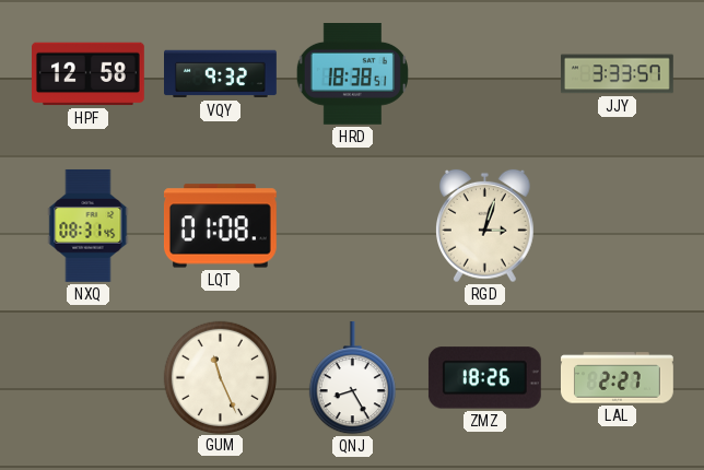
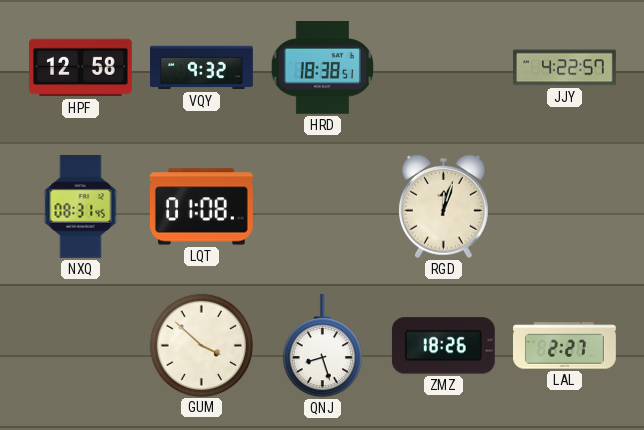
JJY: 3:33 -> 4:22
RGD: 3:03 -> 12:03
GUM: 11:26 -> 3:52
QNJ: 8:25 -> 8:27
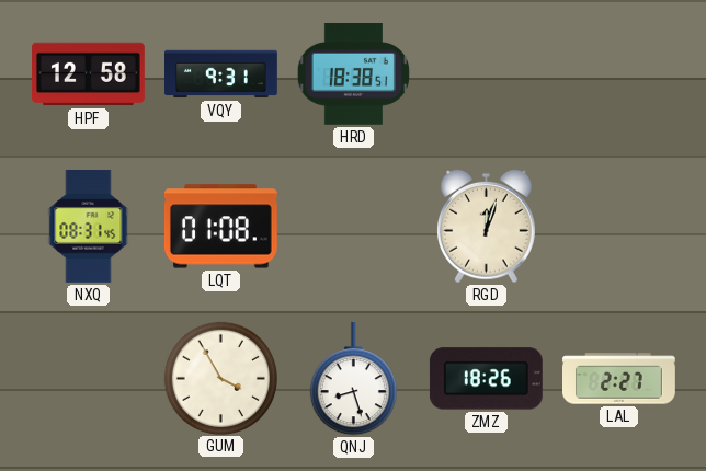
VQY: 9:32 -> 9:31
JJY: 4:22 -> none
GUM: 3:52 -> 3:55
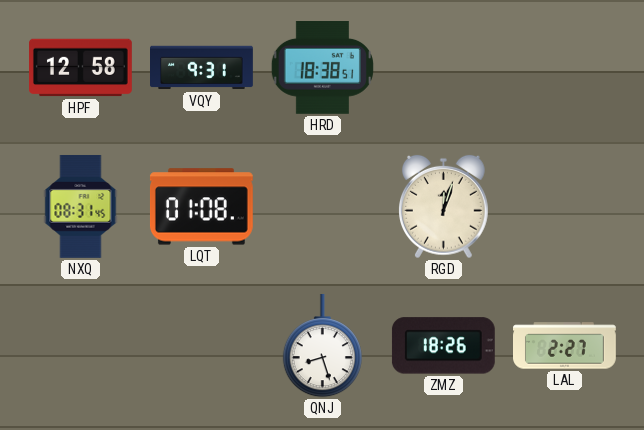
GUM: 3:55 -> none
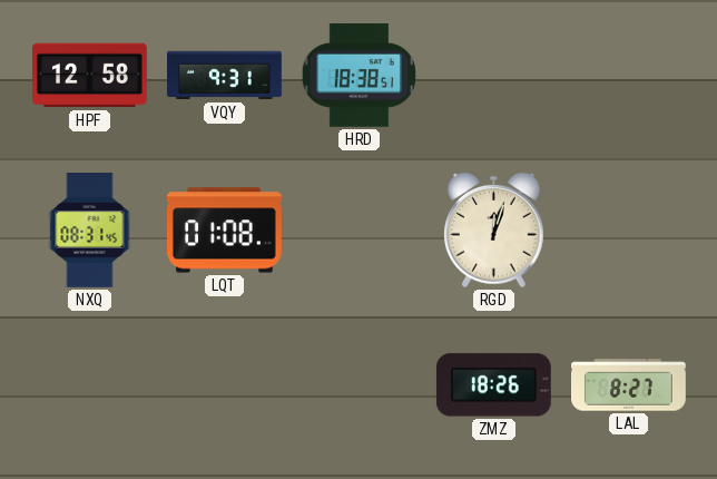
QNJ: 8:27 -> none
LAL: 2:27 -> 8:27
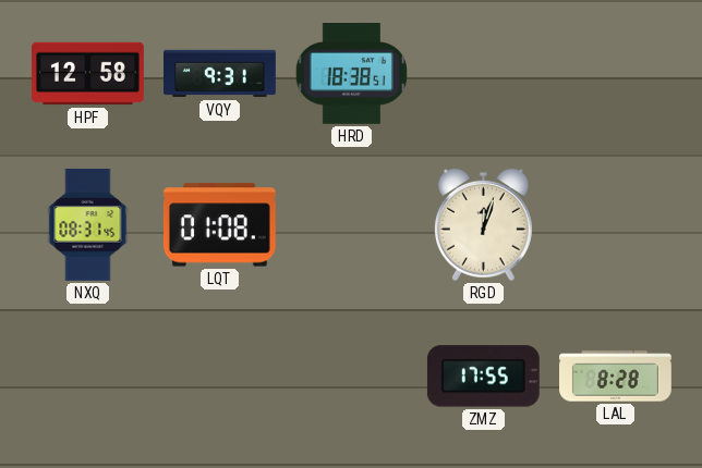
ZMZ: 18:26 -> 17:55
LAL: 8:27 -> 8:28
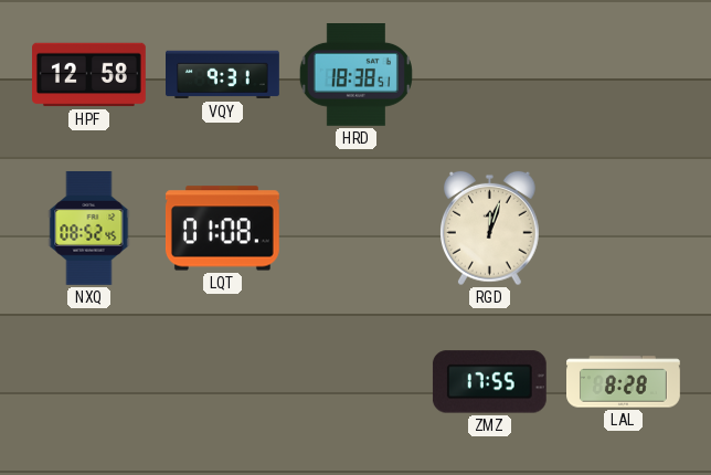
NXQ: 08:31 -> 08:52
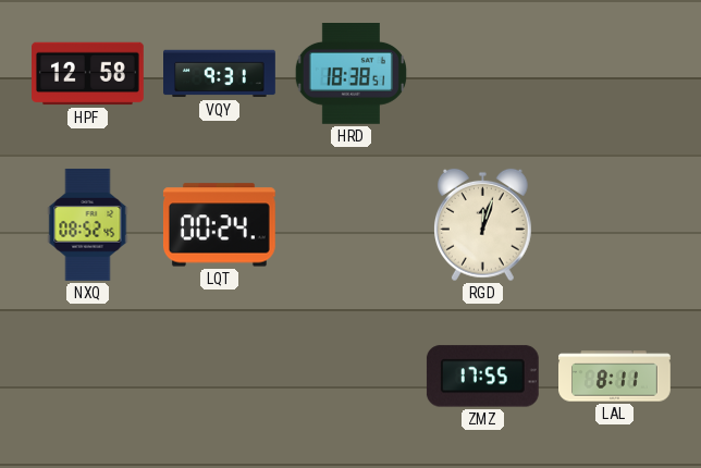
LQT: 01:08 -> 00:24
LAL: 8:28 -> 8:11
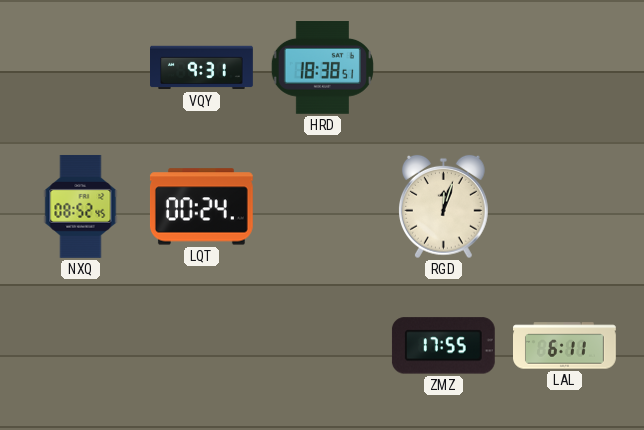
HPF: 12:58 -> none
LAL: 8:11 -> 6:11
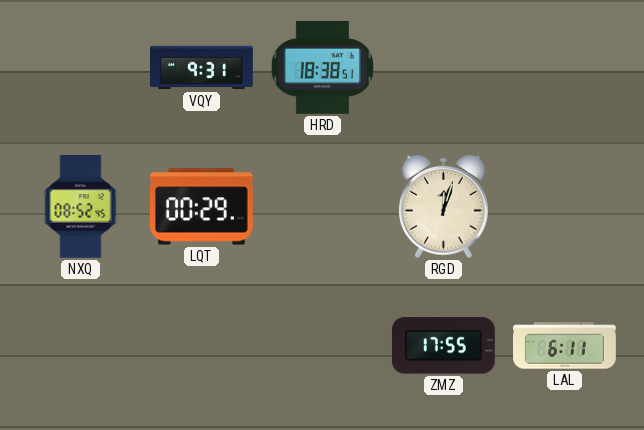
LQT: 00:24 -> 00:29
